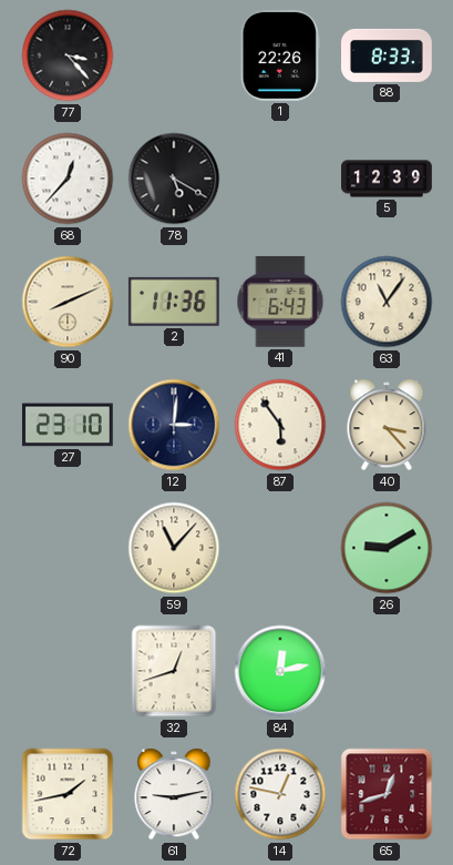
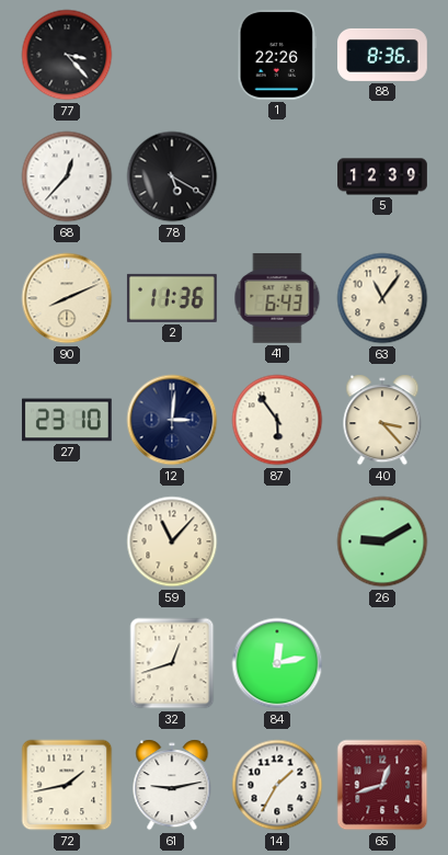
88: 8:33 -> 8:36
14: 12:47 -> 1:35
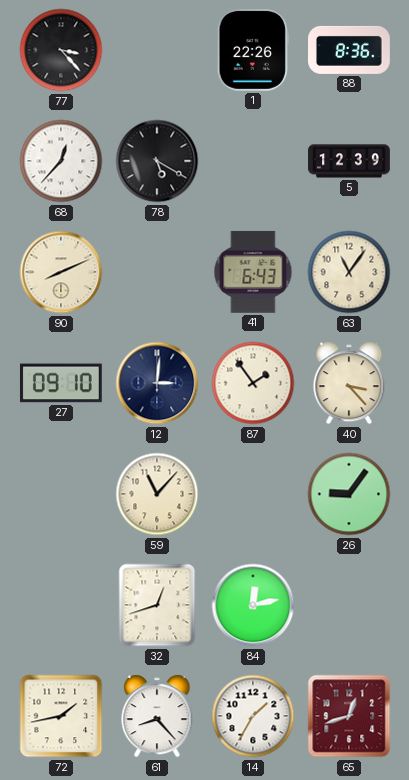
2: 11:36 -> none
27: 23:10 -> 09:10
87: 5:54 -> 1:54
26: 9:10 -> 9:06
61: 9:13 -> 8:23
